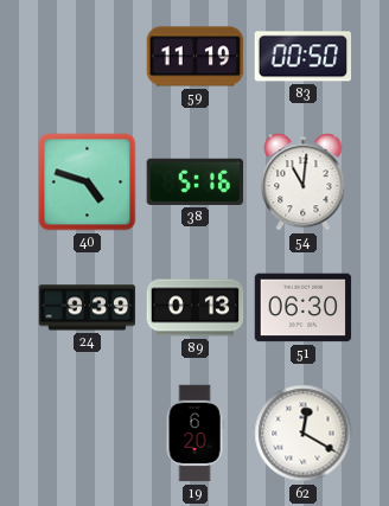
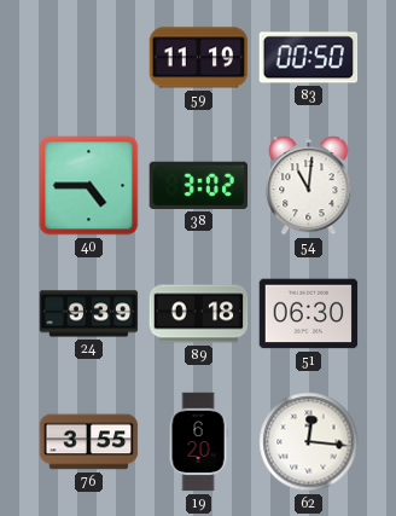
40: 4:48 -> 4:45
38: 5:16 -> 3:02
89: 0:13 -> 0:18
76: none -> 3:55
62: 12:20 -> 12:16
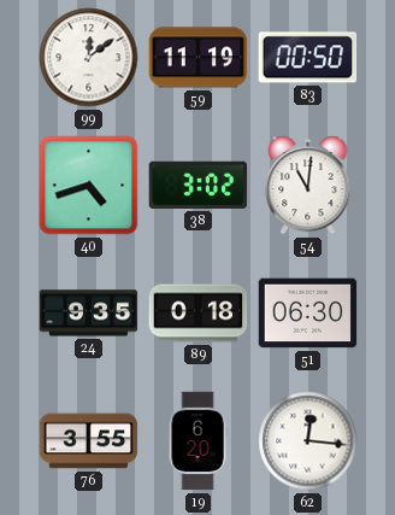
99: none -> 12:09
40: 4:45 -> 4:42
24: 9:39 -> 9:35
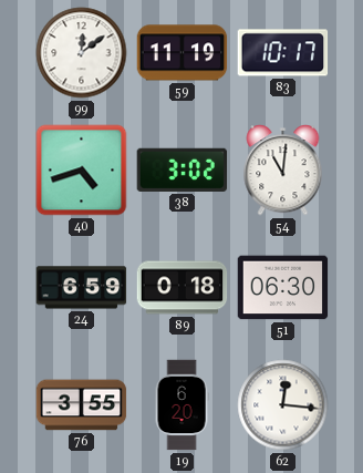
83: 00:50 -> 10:17
24: 9:35 -> 6:59
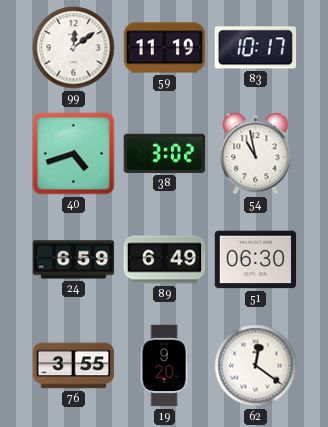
54: 11:01 -> 10:58
89: 0:18 -> 6:49
19: 6:20 -> 9:20
62: 12:16 -> 12:21
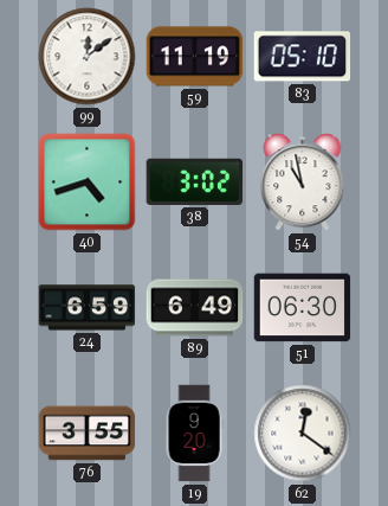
83: 10:17 -> 05:10
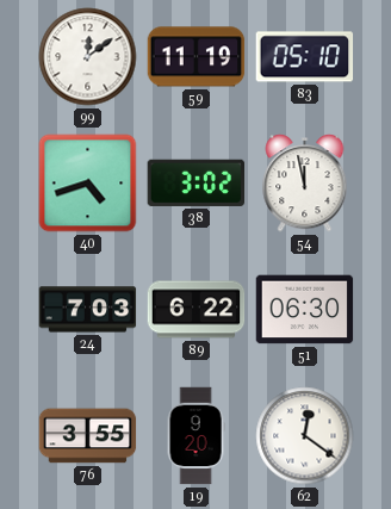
54: 10:58 -> 11:58
24: 6:59 -> 7:03
89: 6:49 -> 6:22
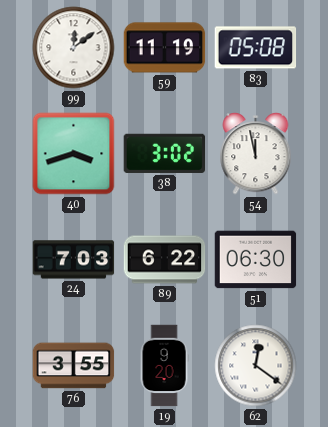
83: 05:10 -> 05:08
40: 4:42 -> 3:42
